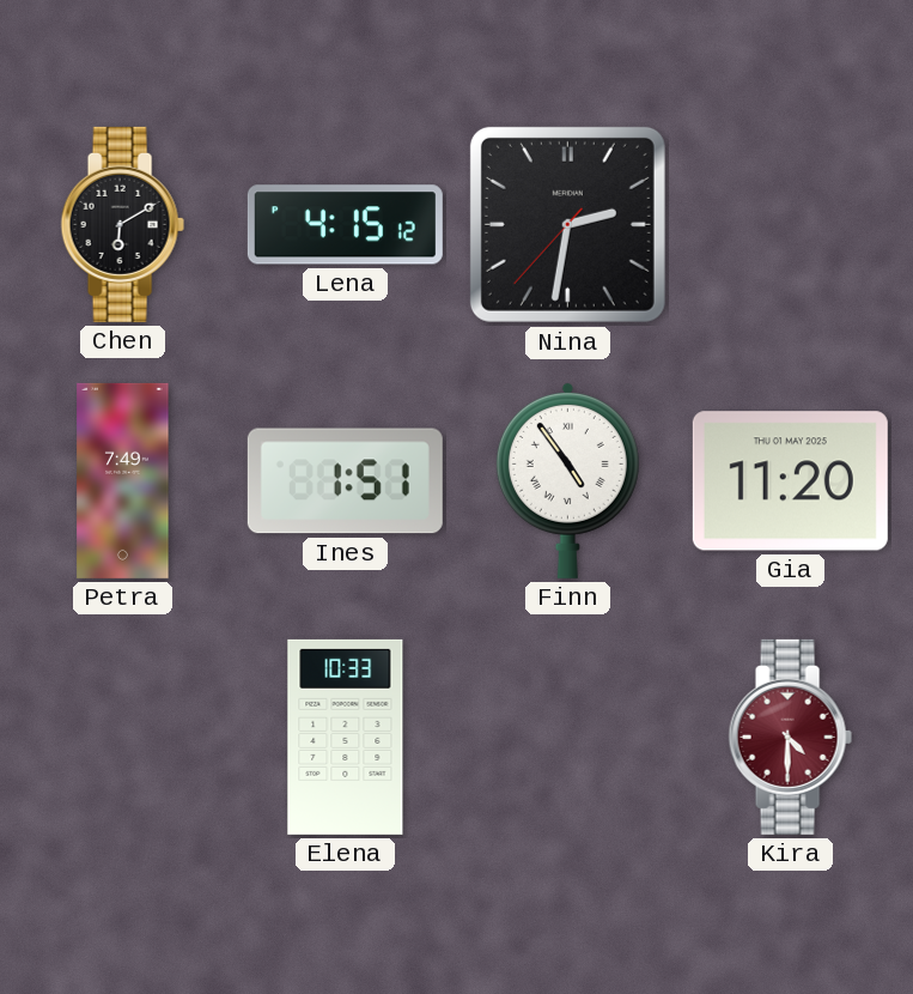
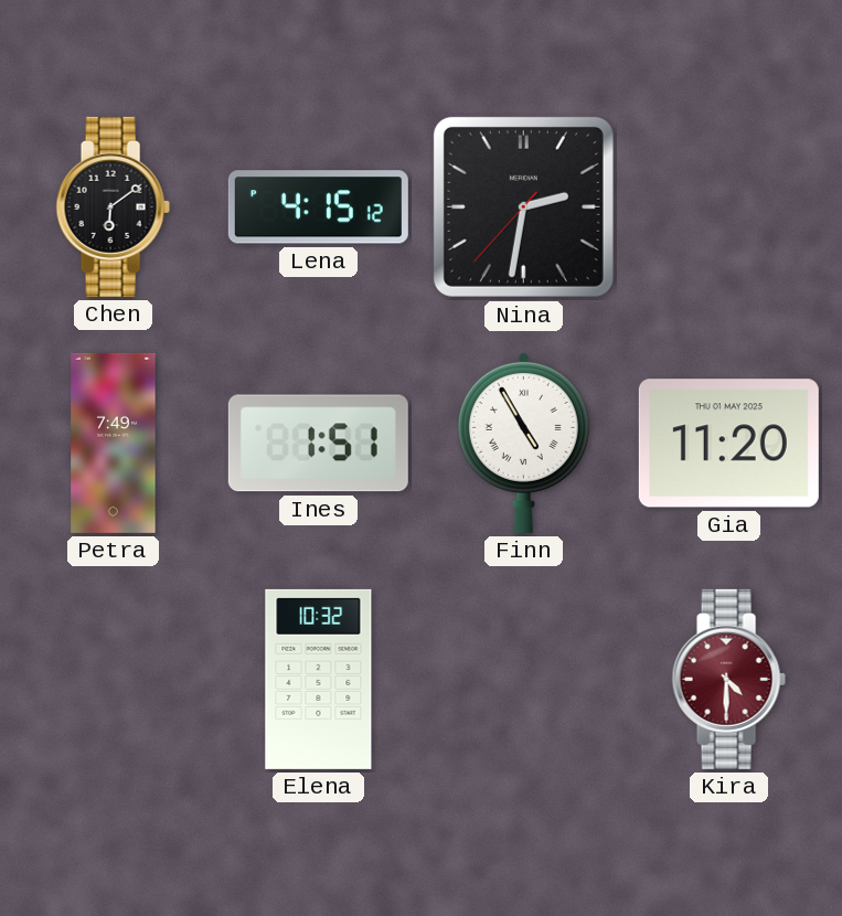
Chen: 6:10 -> 6:09
Finn: 4:54 -> 4:55
Elena: 10:33 -> 10:32
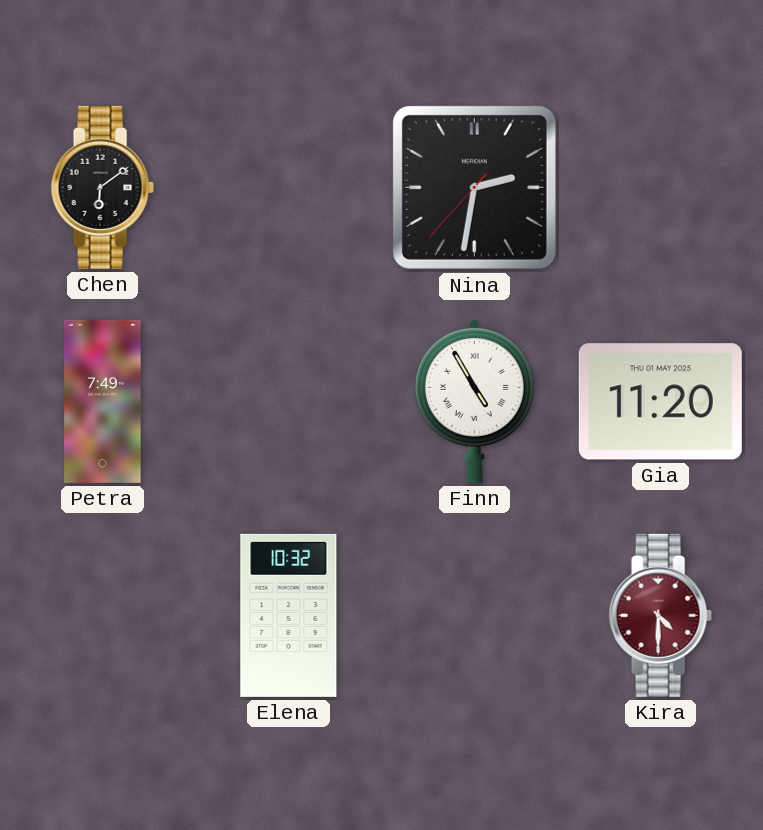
Lena: 4:15 -> none
Ines: 1:51 -> none
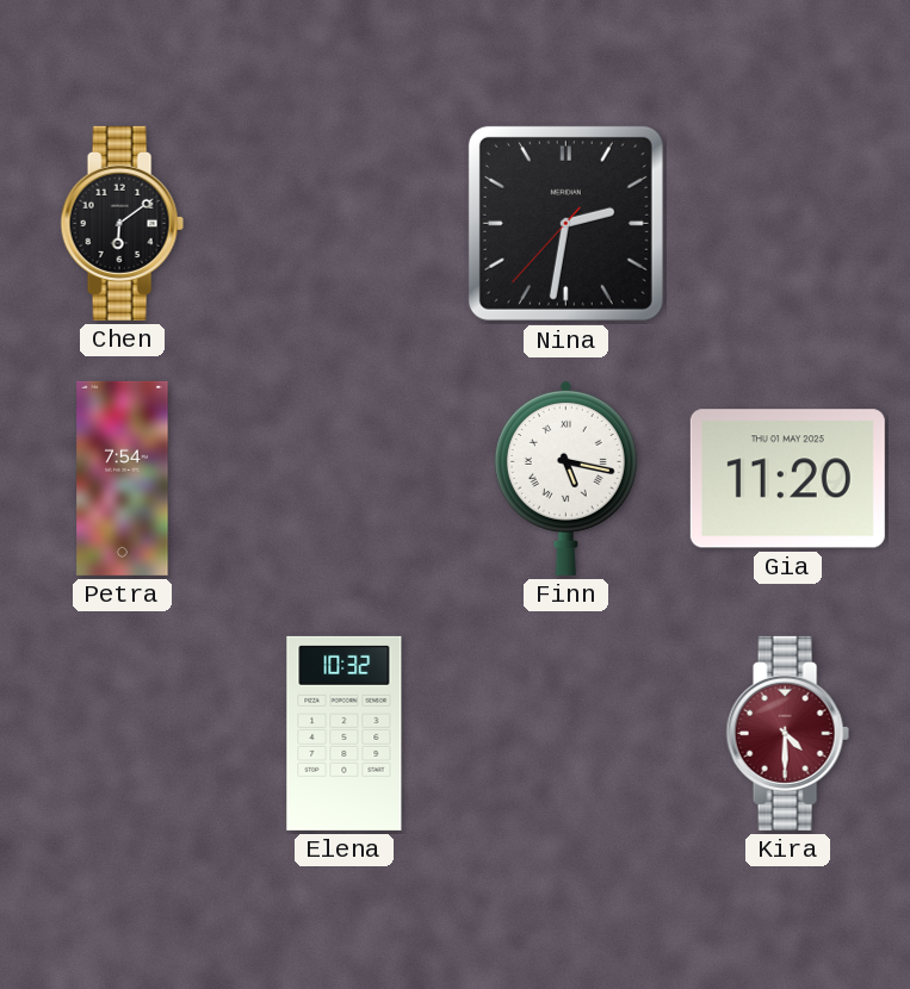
Petra: 7:49 -> 7:54
Finn: 4:55 -> 5:17
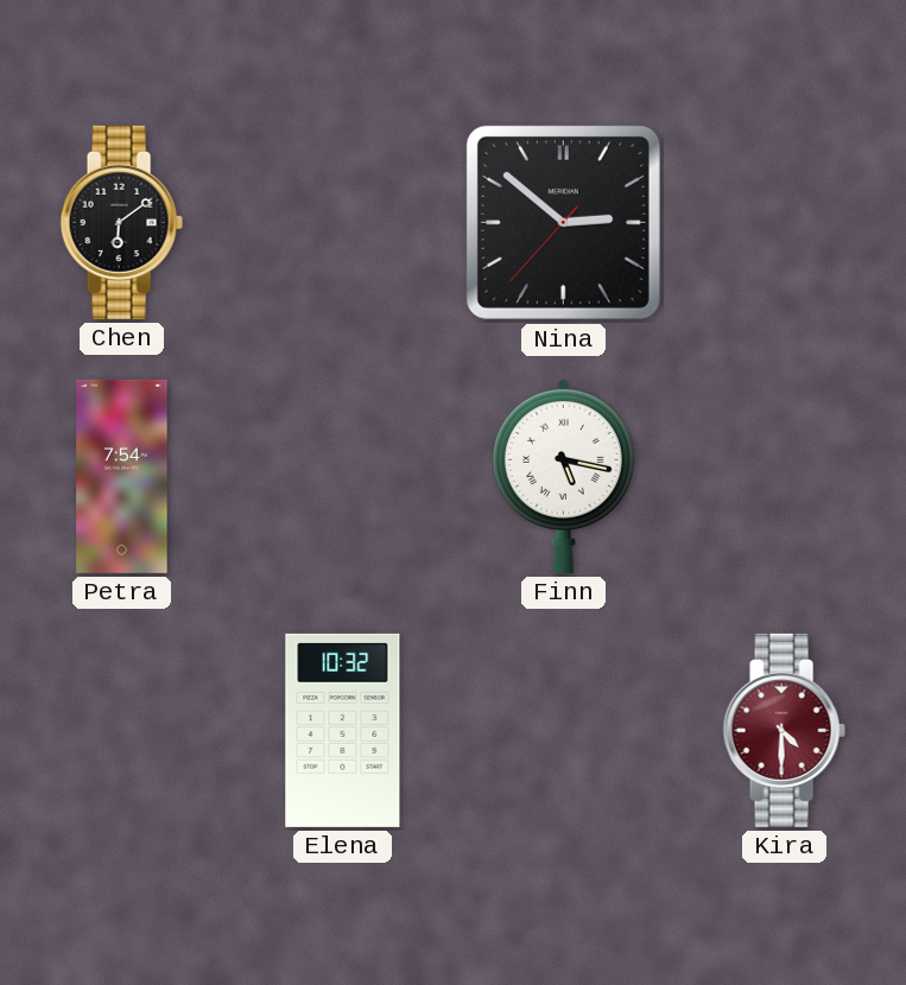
Nina: 2:31 -> 2:51
Gia: 11:20 -> none
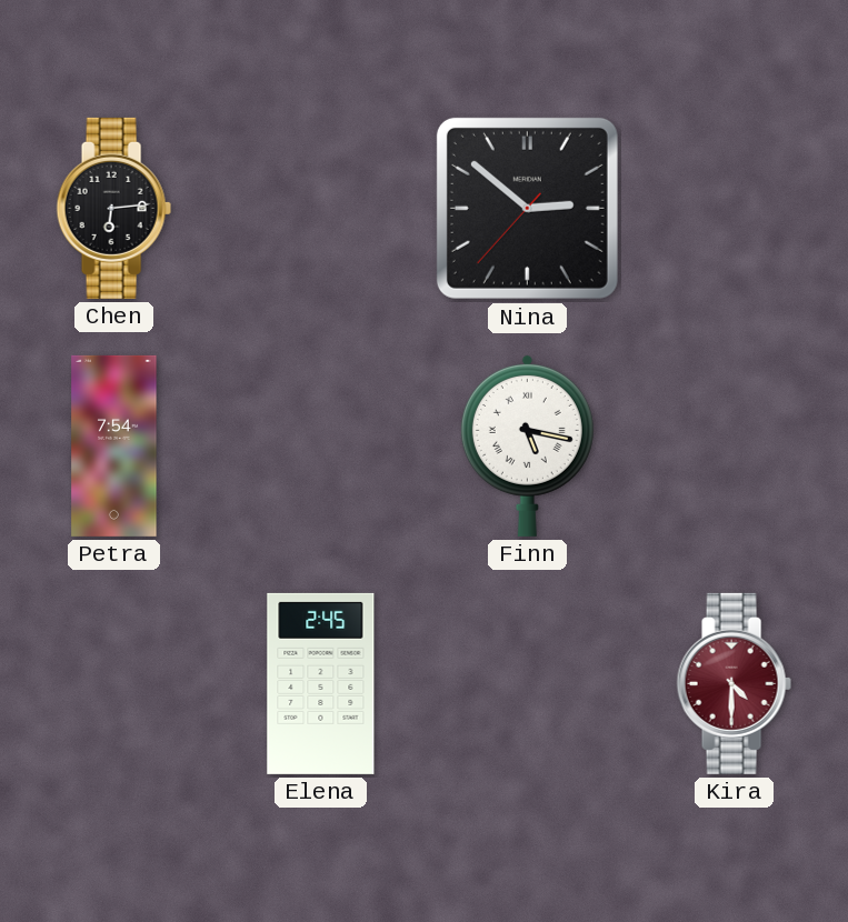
Chen: 6:09 -> 6:14
Elena: 10:32 -> 2:45
